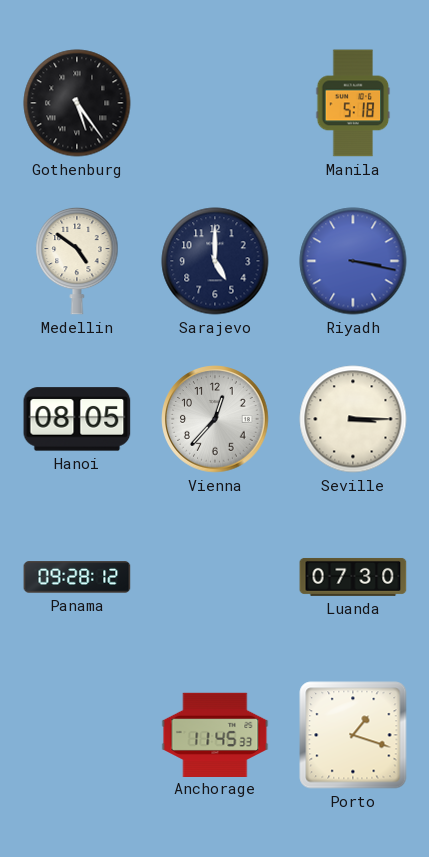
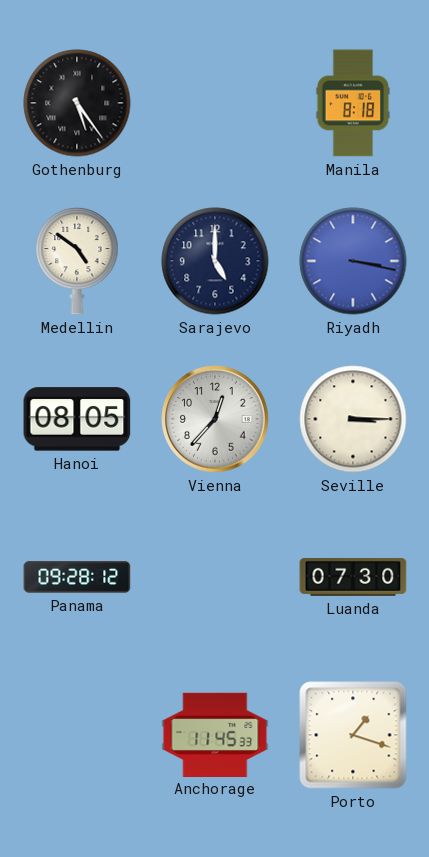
Manila: 5:18 -> 8:18
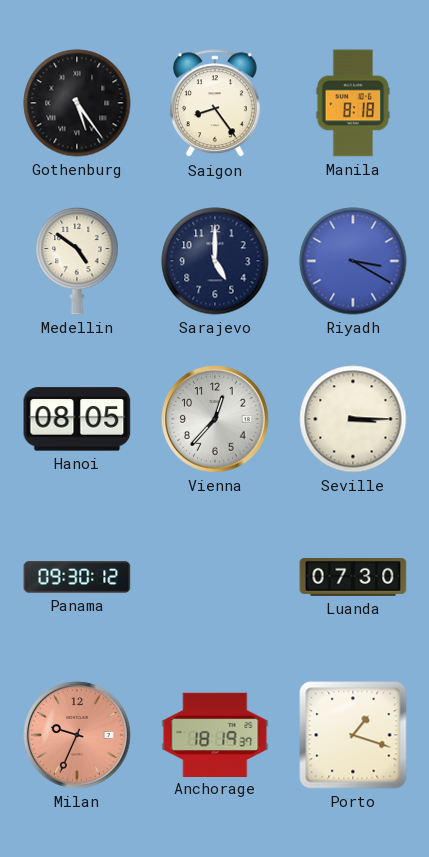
Saigon: none -> 8:24
Riyadh: 3:17 -> 3:20
Panama: 09:28 -> 09:30
Milan: none -> 9:34
Anchorage: 11:45 -> 18:19
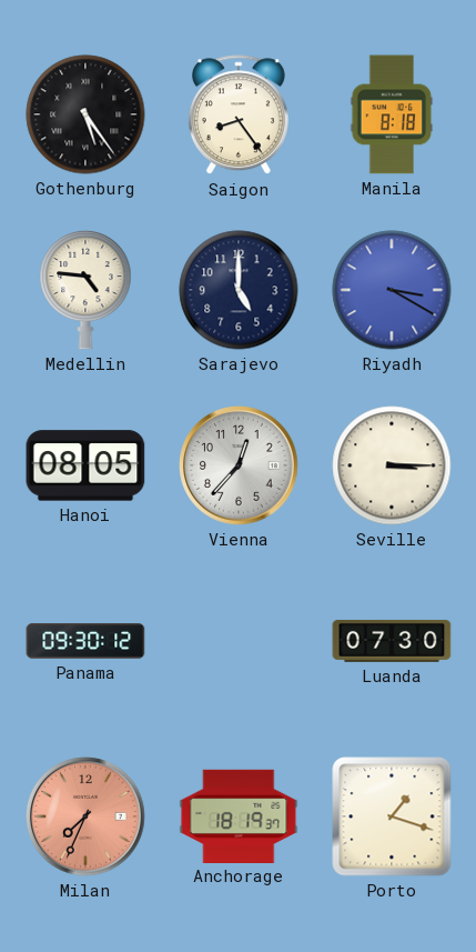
Medellin: 4:51 -> 4:46
Milan: 9:34 -> 7:34
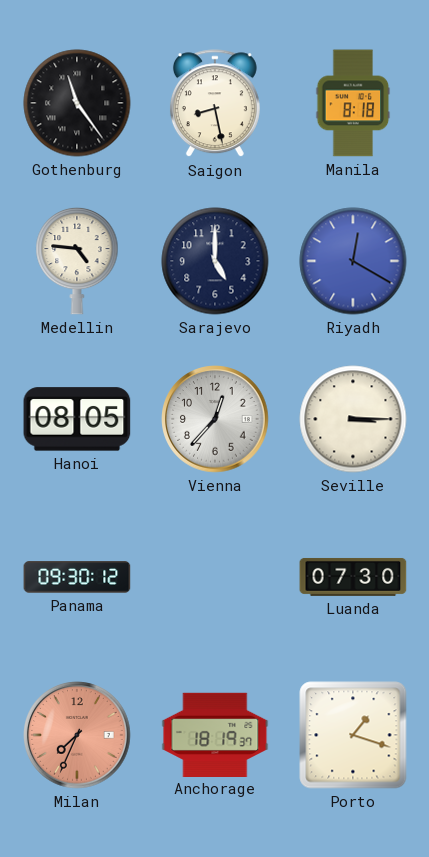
Gothenburg: 5:24 -> 11:24
Saigon: 8:24 -> 8:28
Riyadh: 3:20 -> 12:20
